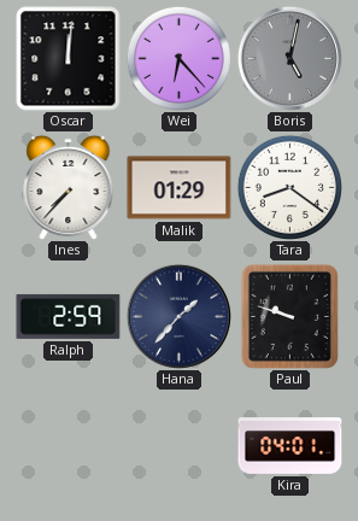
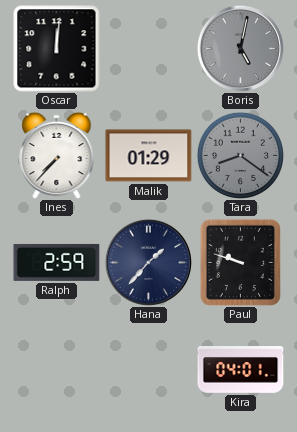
Wei: 6:23 -> none
Tara dial: white -> grey
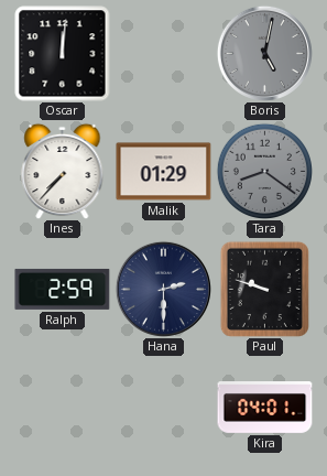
Hana: 1:37 -> 2:30
